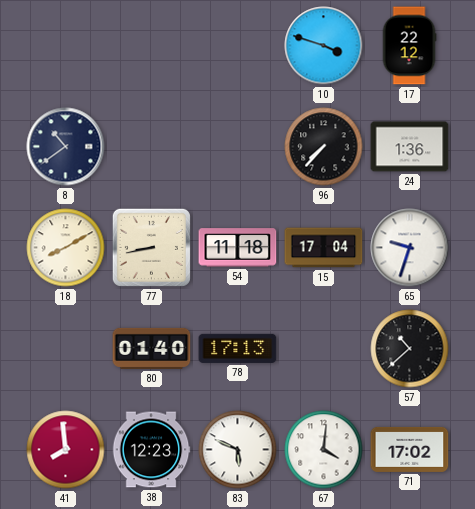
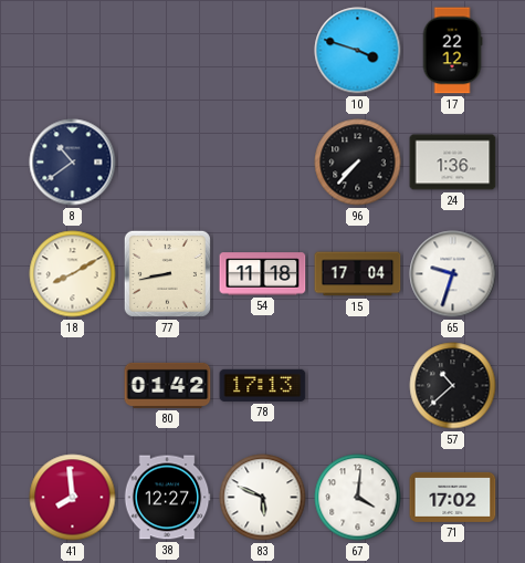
80: 01:40 -> 01:42
38: 12:23 -> 12:27
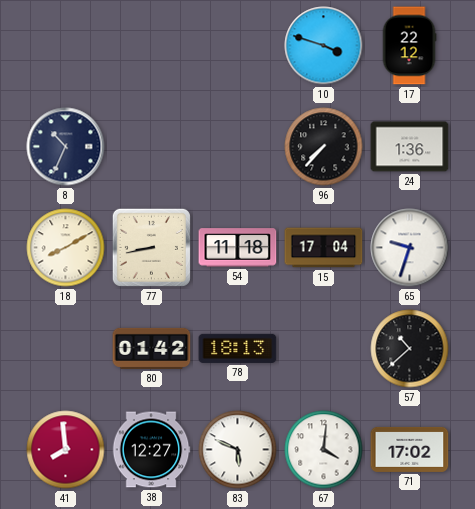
8: 10:39 -> 10:34
78: 17:13 -> 18:13
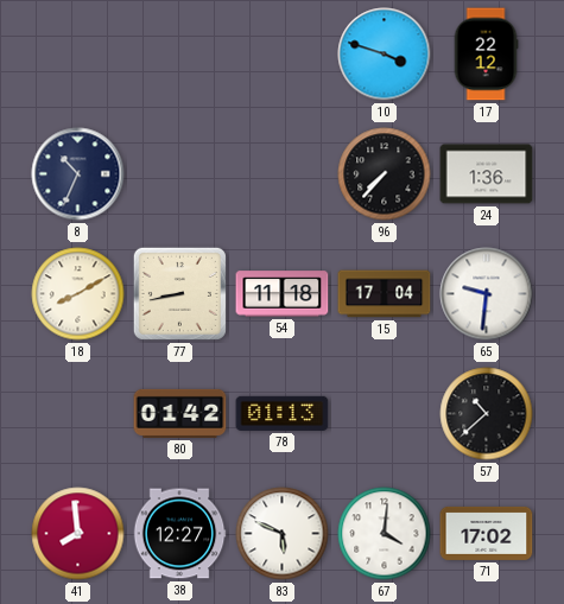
65: 9:33 -> 9:31
78: 18:13 -> 01:13
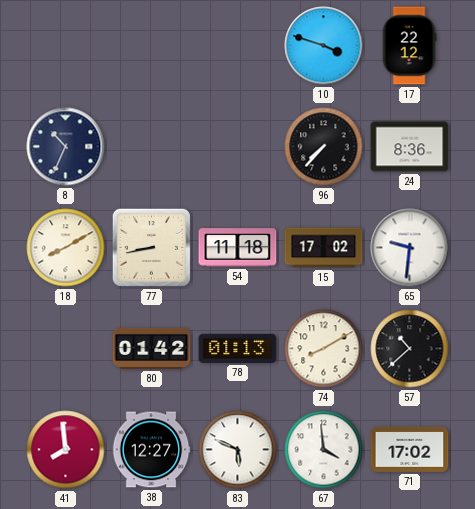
24: 1:36 -> 8:36
15: 17:04 -> 17:02
74: none -> 8:10
67: 4:01 -> 3:59
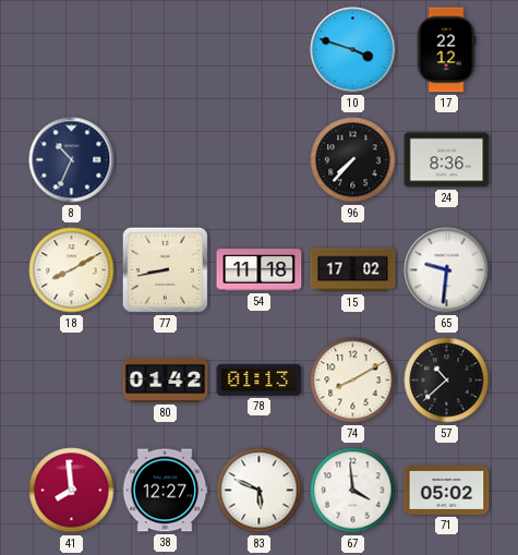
71: 17:02 -> 05:02
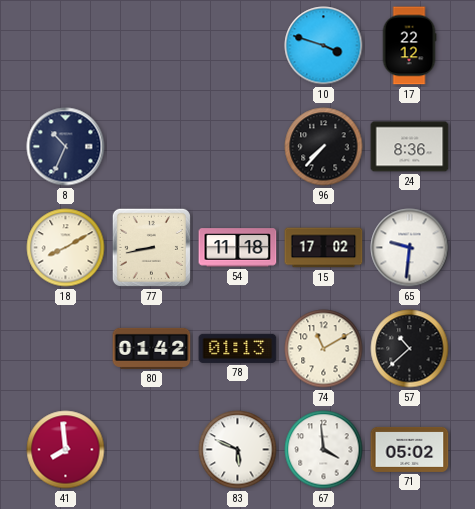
74: 8:10 -> 11:10
38: 12:27 -> none
